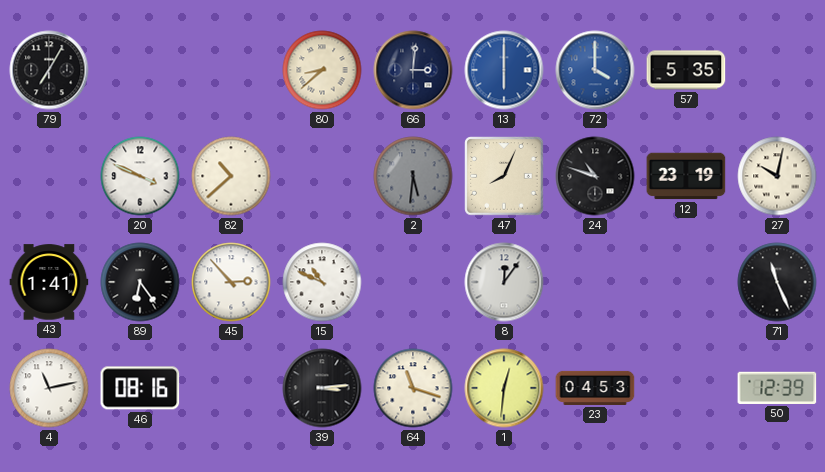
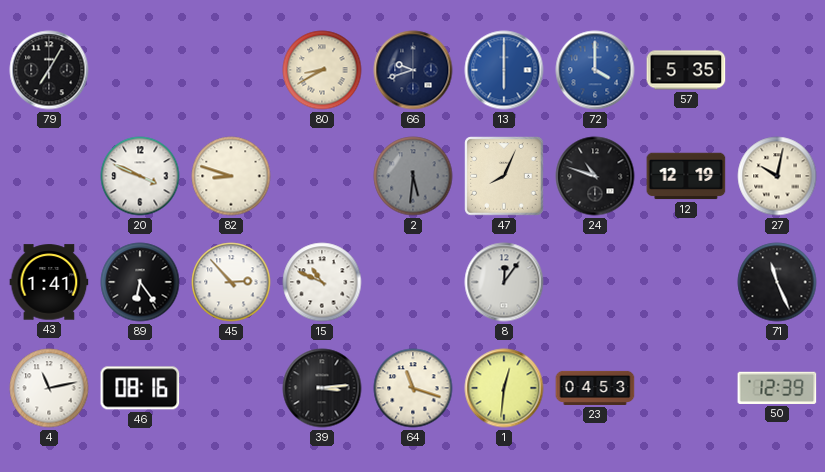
80: 8:38 -> 8:40
66: 3:01 -> 9:42
82: 10:38 -> 8:48
12: 23:19 -> 12:19
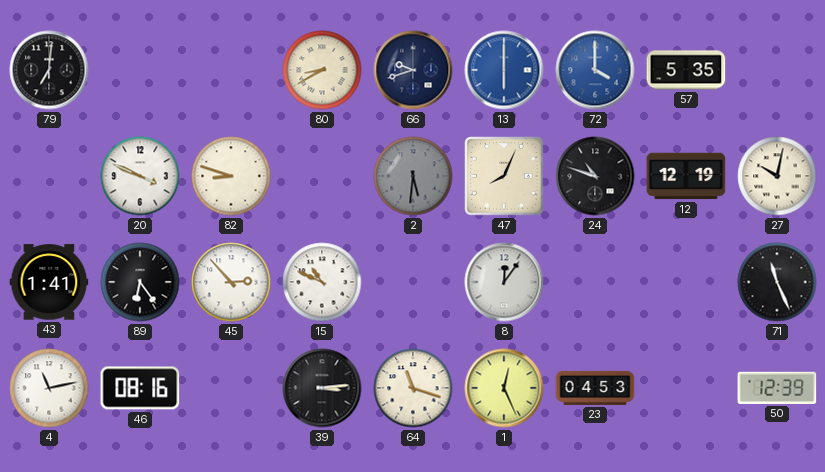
79: 7:05 -> 7:01
1: 12:31 -> 12:26
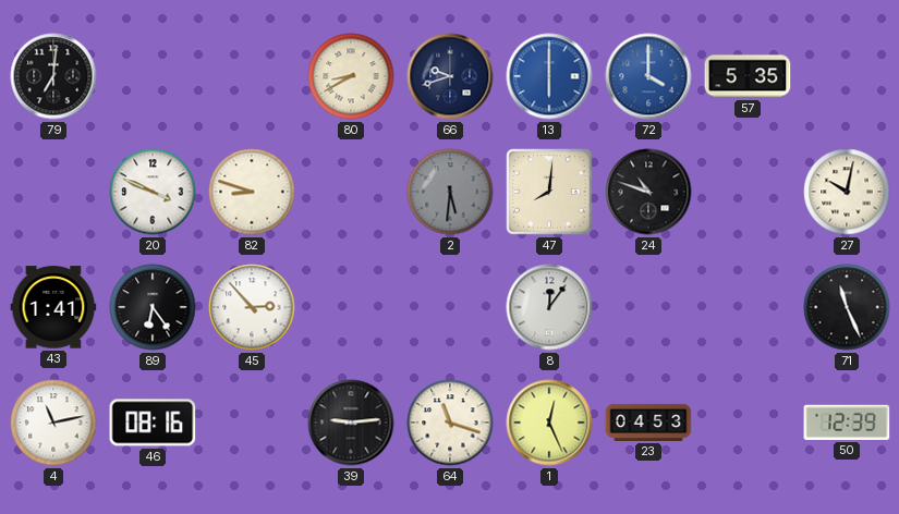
47: 8:04 -> 8:01
12: 12:19 -> none
15: 10:49 -> none
39: 3:14 -> 9:14
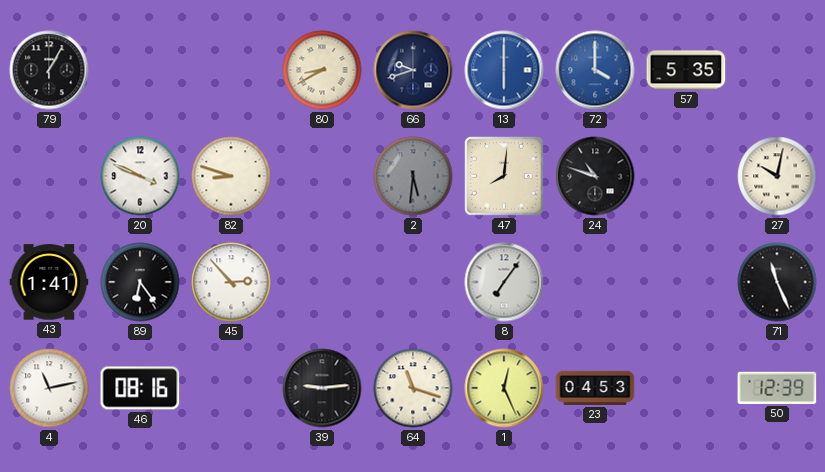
79: 7:01 -> 1:05
8: 12:06 -> 7:06
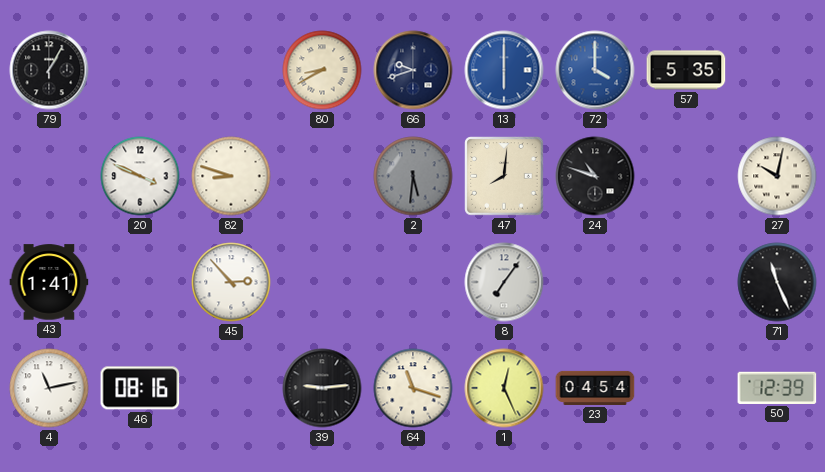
89: 6:24 -> none
23: 04:53 -> 04:54
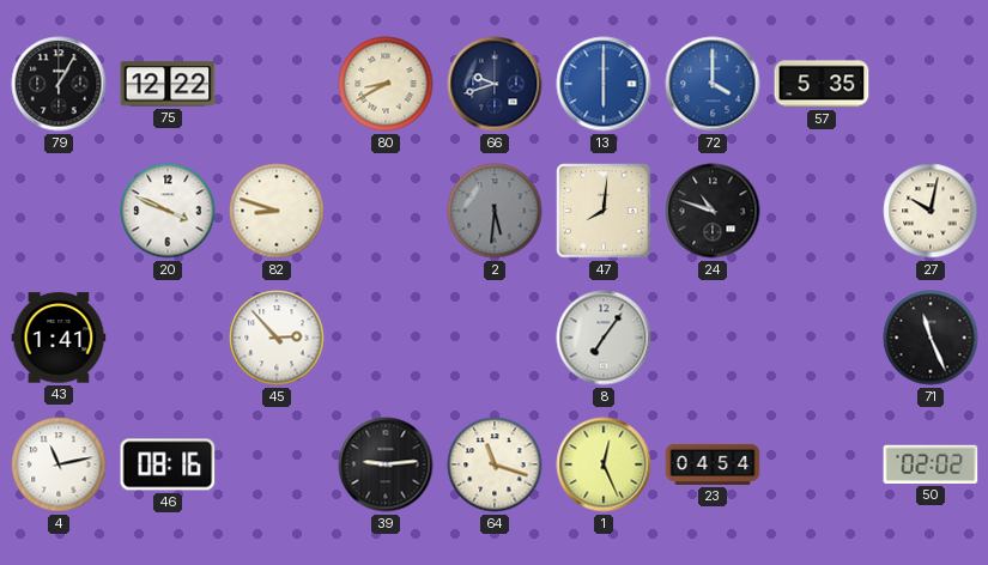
75: none -> 12:22
50: 12:39 -> 02:02
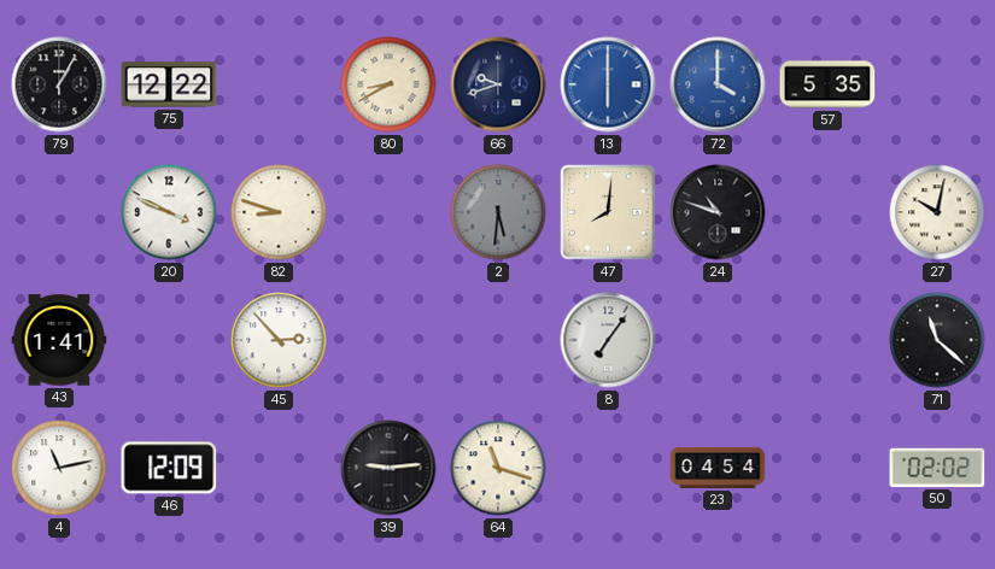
71: 11:26 -> 11:22
46: 08:16 -> 12:09
1: 12:26 -> none
